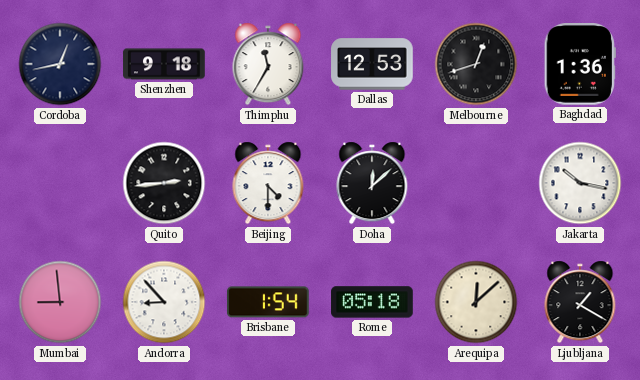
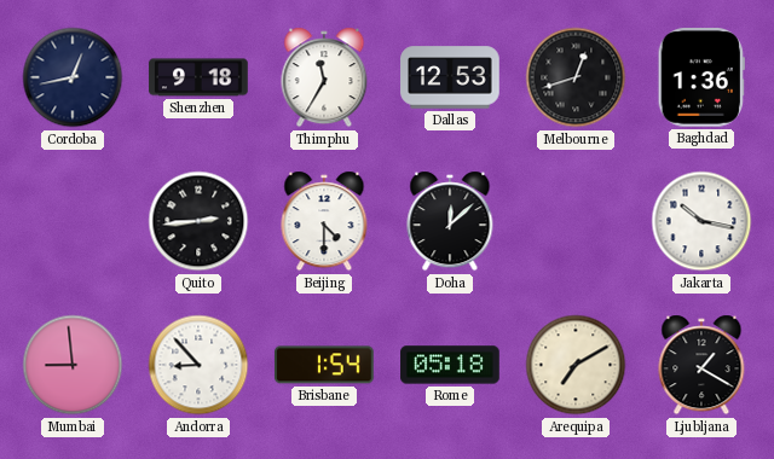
Arequipa: 12:08 -> 7:10
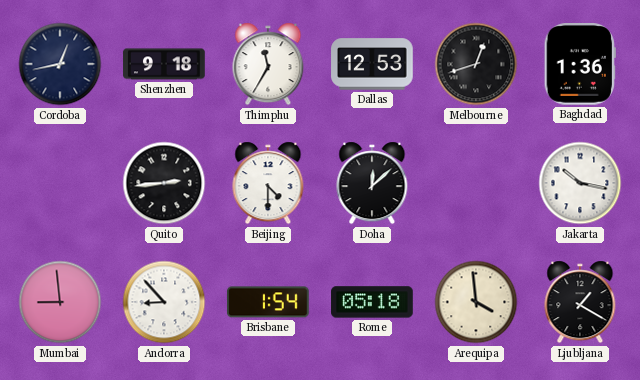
Arequipa: 7:10 -> 3:59
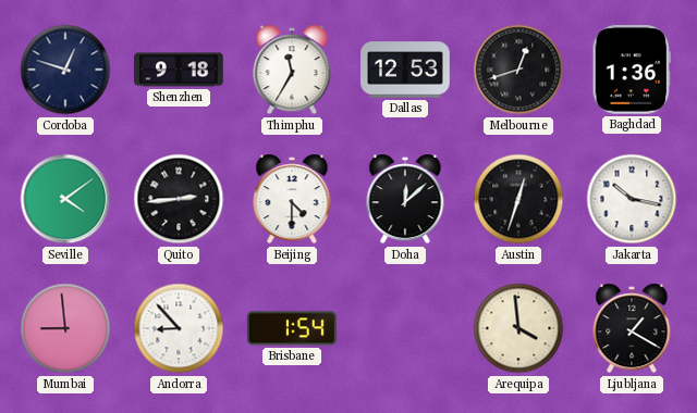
Cordoba: 12:43 -> 12:48
Seville: none -> 4:09
Austin: none -> 12:33
Rome: 05:18 -> none
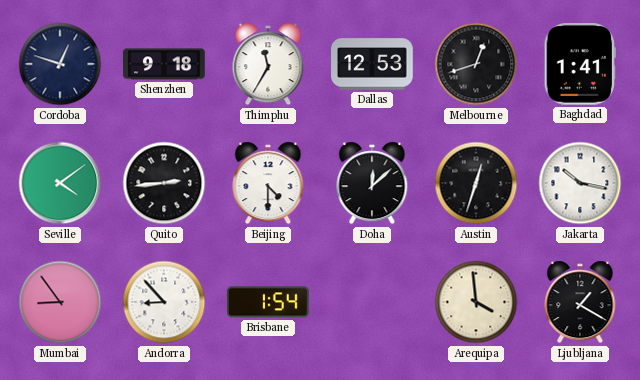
Baghdad: 1:36 -> 1:41
Mumbai: 8:59 -> 8:54
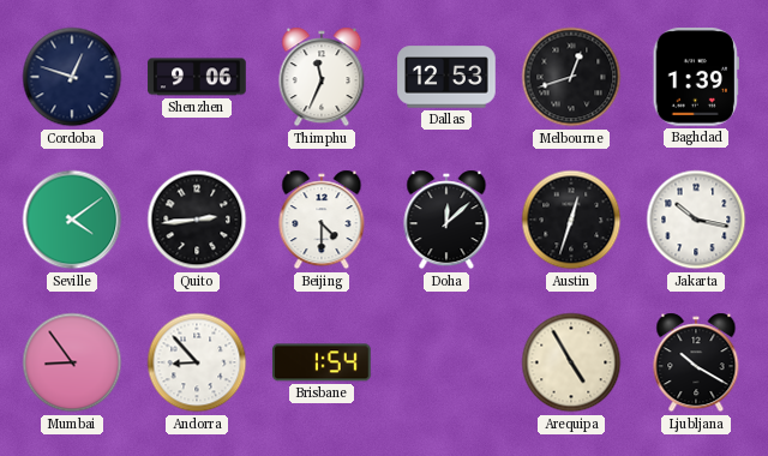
Shenzhen: 9:18 -> 9:06
Thimphu: 11:35 -> 11:34
Baghdad: 1:41 -> 1:39
Arequipa: 3:59 -> 4:55
Ljubljana: 1:20 -> 10:20
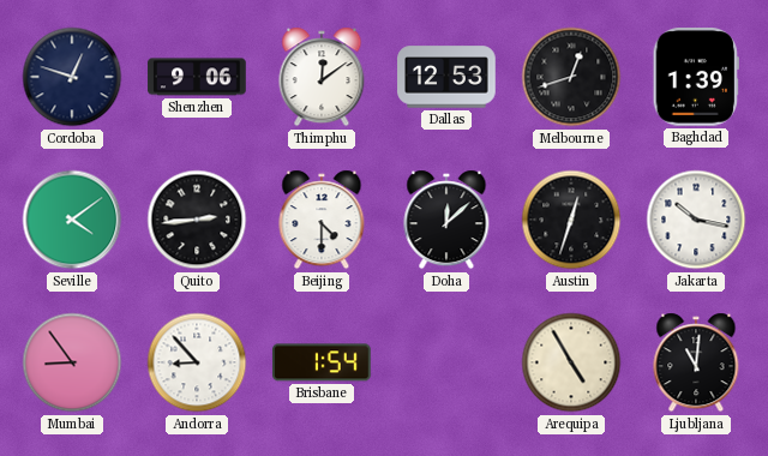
Thimphu: 11:34 -> 12:09
Ljubljana: 10:20 -> 11:01
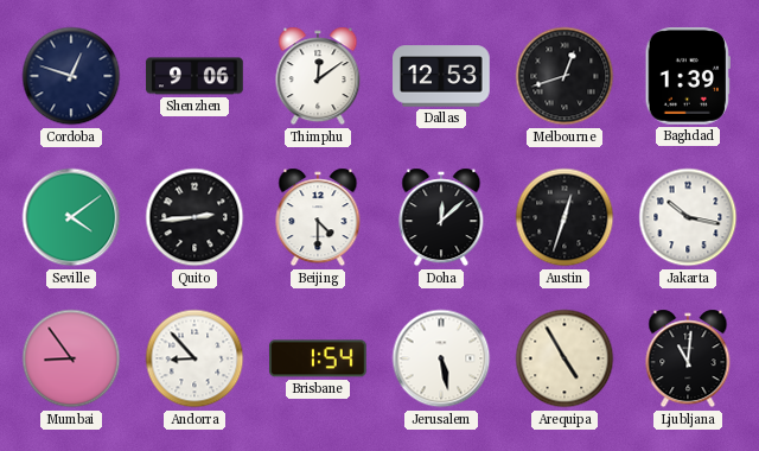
Jerusalem: none -> 5:28
